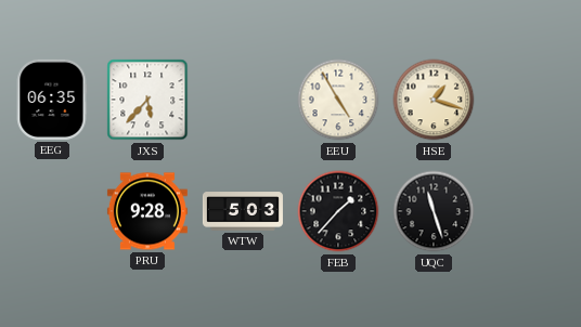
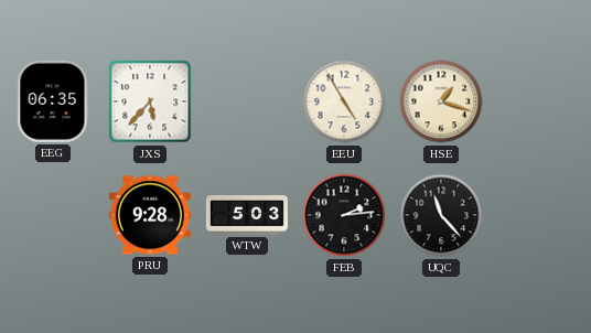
FEB: 1:37 -> 2:14
UQC: 11:27 -> 11:23
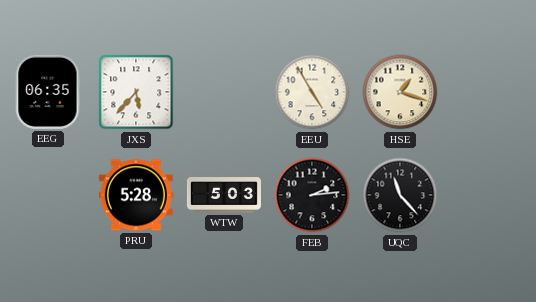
PRU: 9:28 -> 5:28
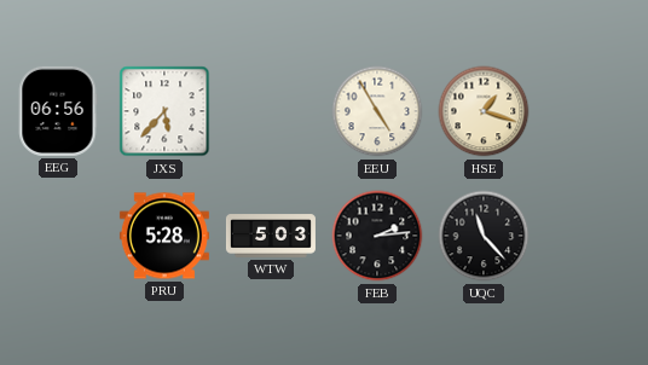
EEG: 06:35 -> 06:56
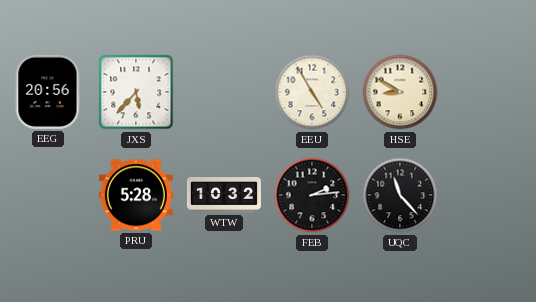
EEG: 06:56 -> 20:56
HSE: 1:18 -> 8:50
WTW: 5:03 -> 10:32
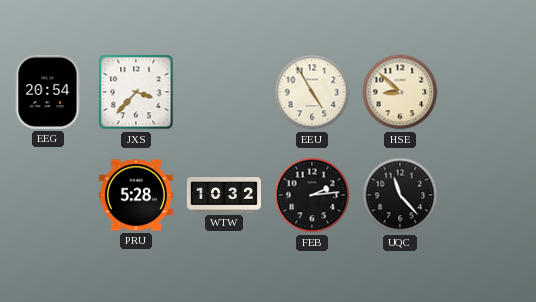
EEG: 20:56 -> 20:54
JXS: 5:37 -> 3:37
HSE: 8:50 -> 8:52
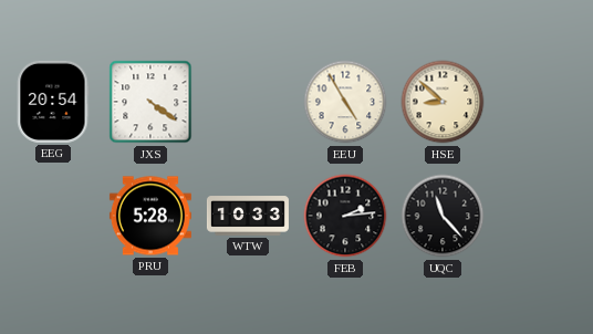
JXS: 3:37 -> 4:21
WTW: 10:32 -> 10:33
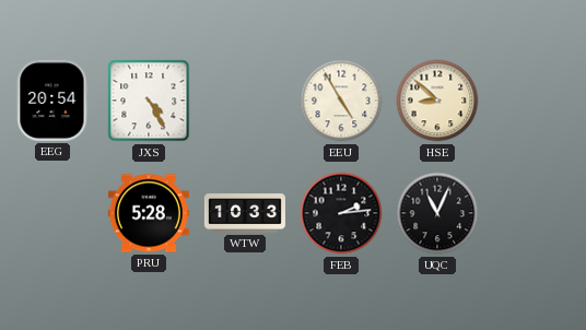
JXS: 4:21 -> 4:25
UQC: 11:23 -> 11:04
